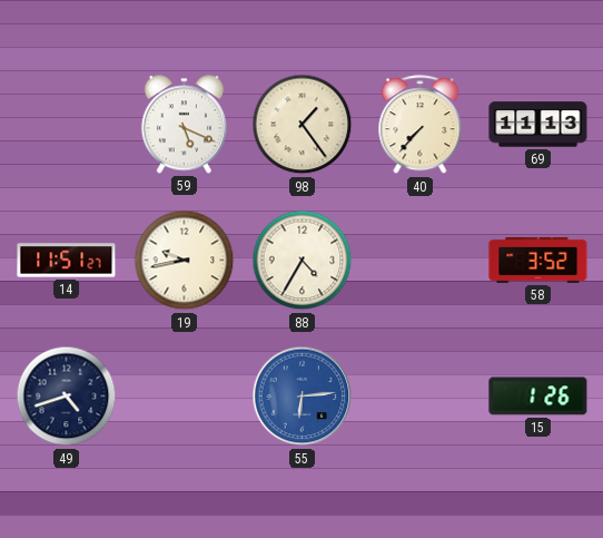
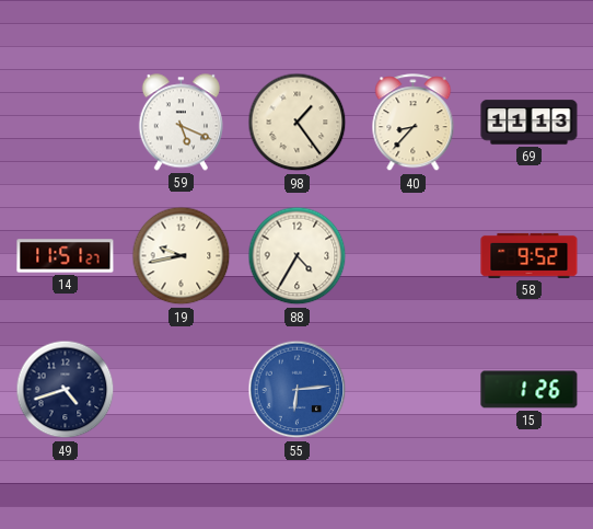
40: 7:37 -> 8:37
58: 3:52 -> 9:52
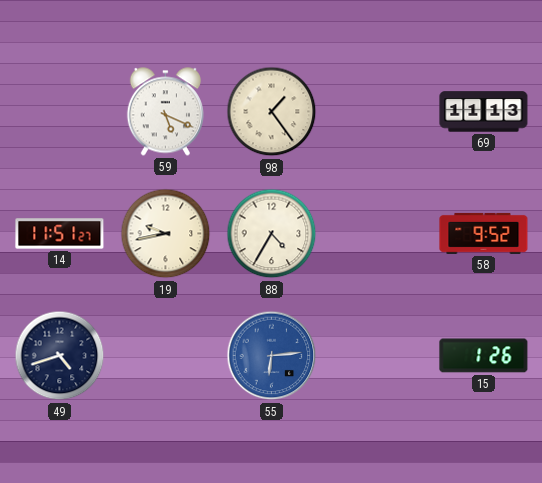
40: 8:37 -> none
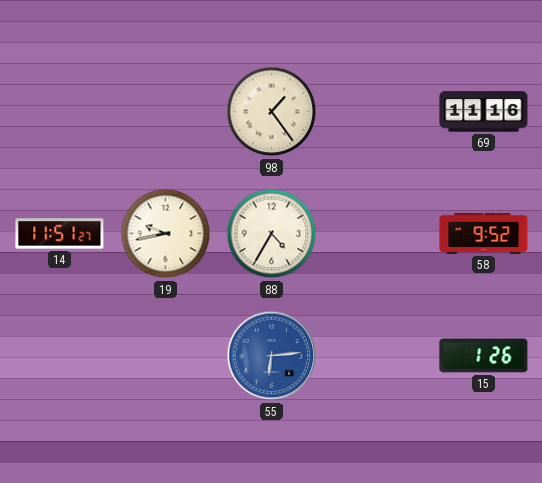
59: 5:19 -> none
69: 11:13 -> 11:16
49: 4:42 -> none
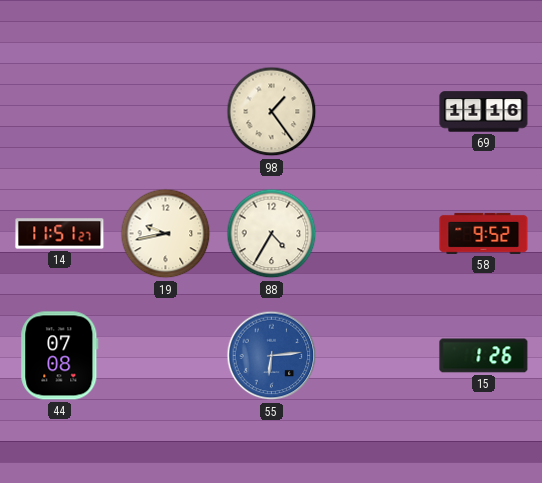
44: none -> 07:08
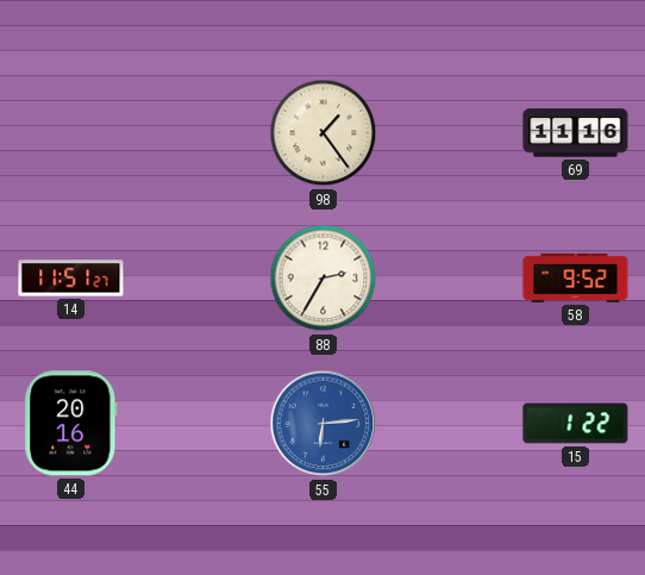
19: 9:43 -> none
88: 4:35 -> 2:35
44: 07:08 -> 20:16
15: 1:26 -> 1:22
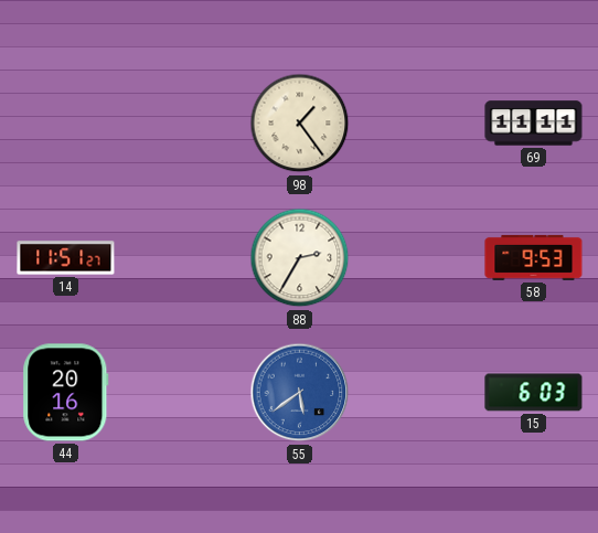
69: 11:16 -> 11:11
58: 9:52 -> 9:53
55: 6:14 -> 5:39
15: 1:22 -> 6:03
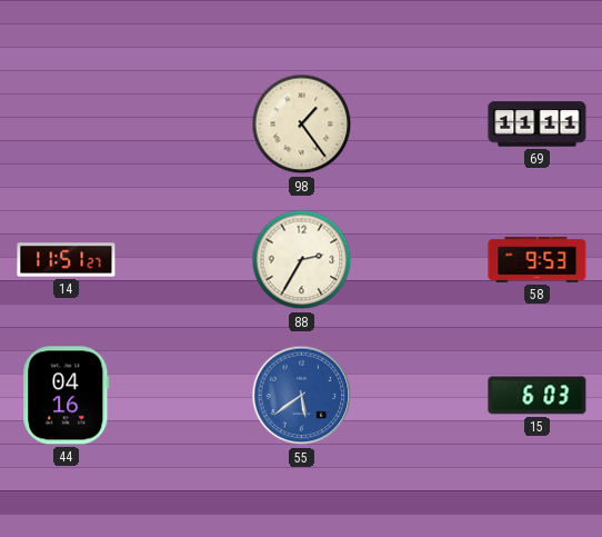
44: 20:16 -> 04:16
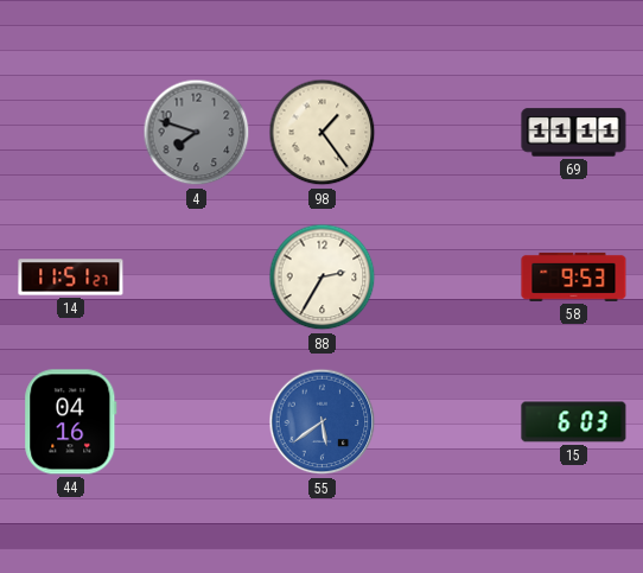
4: none -> 7:48
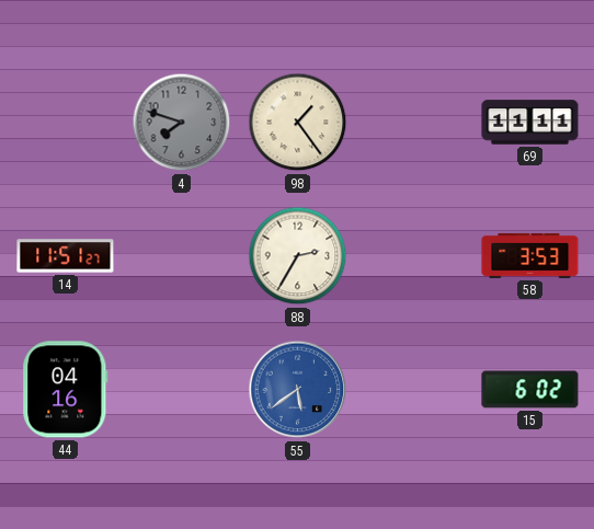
58: 9:53 -> 3:53
15: 6:03 -> 6:02
